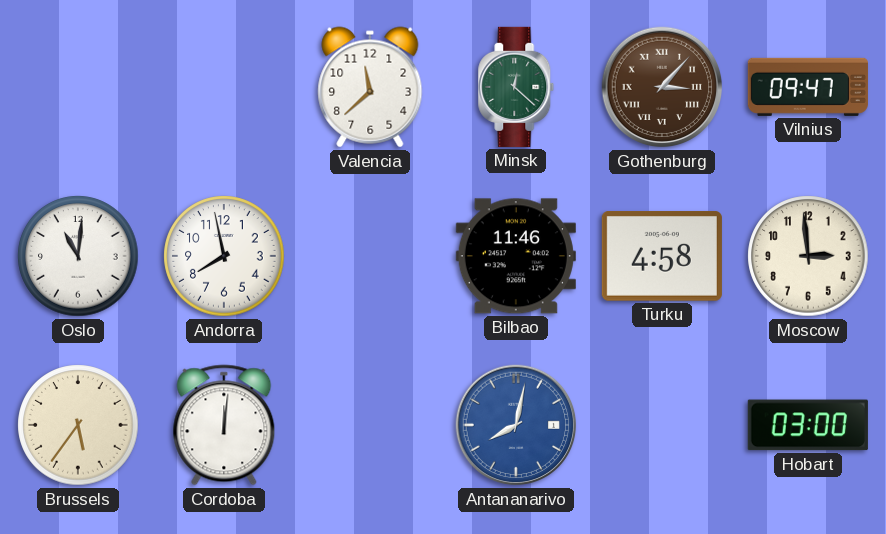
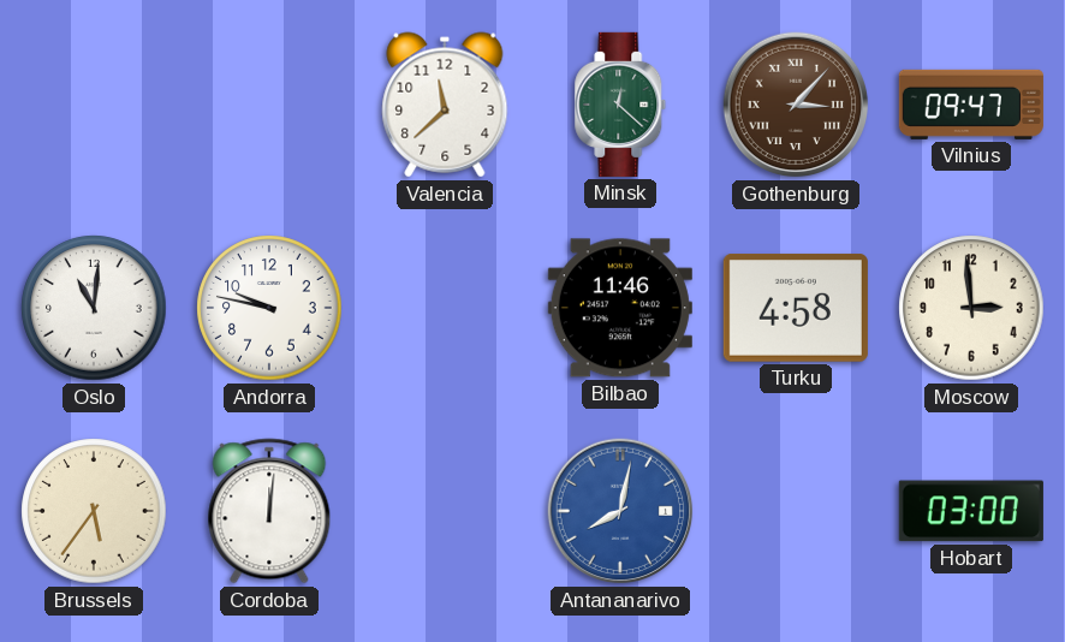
Andorra: 7:58 -> 9:47
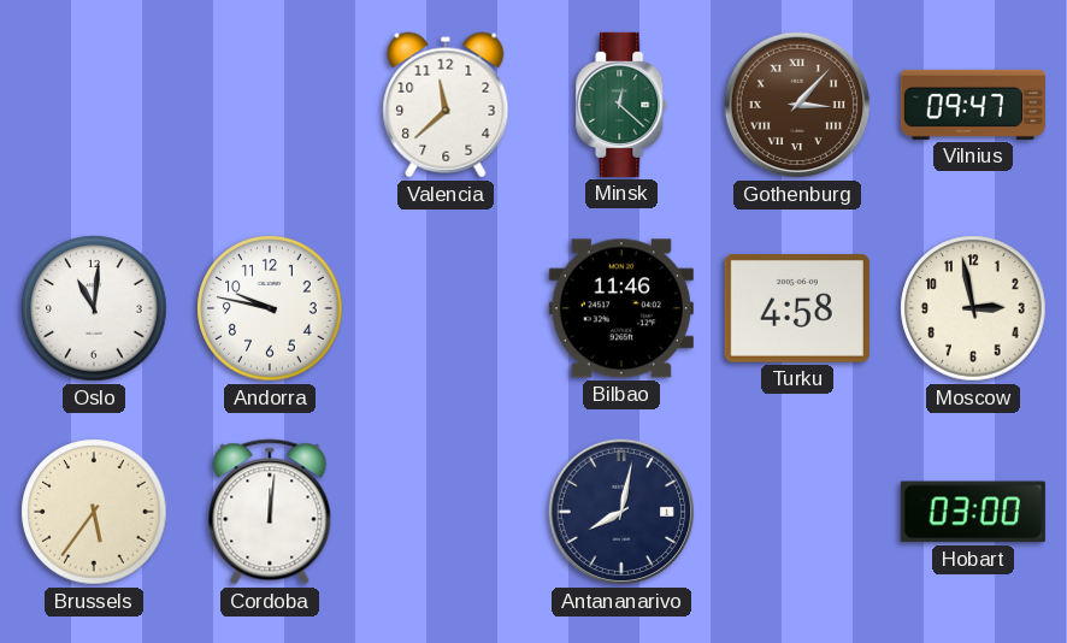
Moscow: 2:59 -> 2:58
Antananarivo dial: blue -> navy
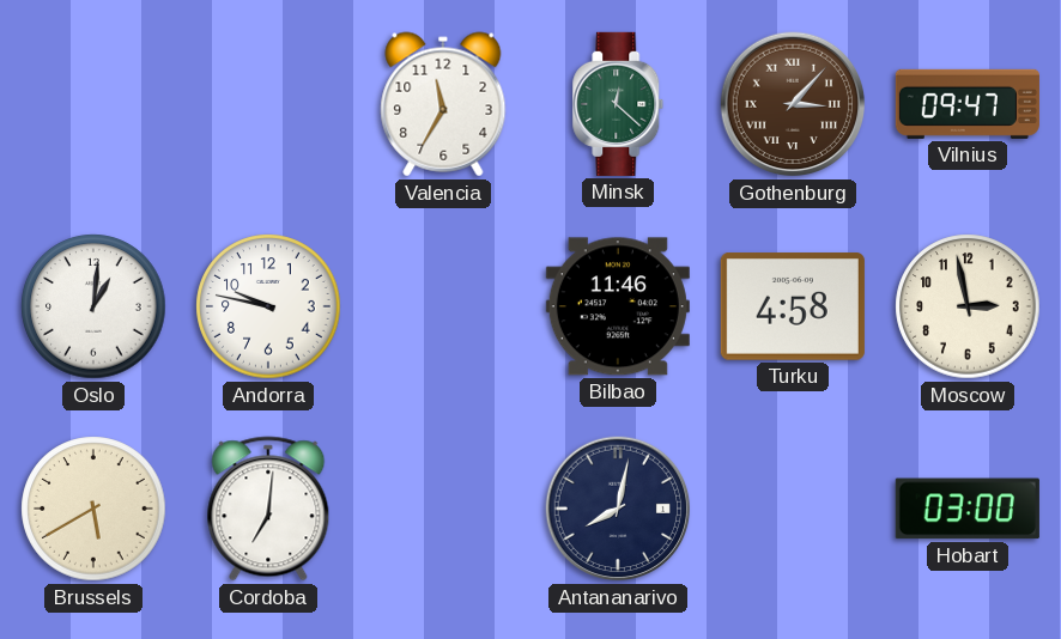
Valencia: 11:38 -> 11:35
Oslo: 11:01 -> 1:01
Brussels: 5:36 -> 5:40
Cordoba: 12:01 -> 7:01
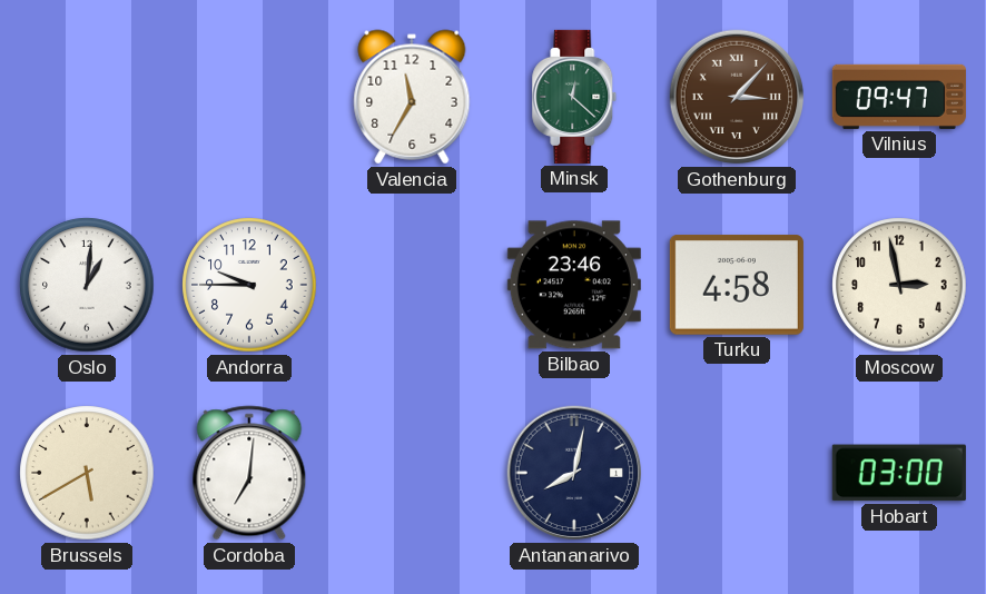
Andorra: 9:47 -> 9:45
Bilbao: 11:46 -> 23:46
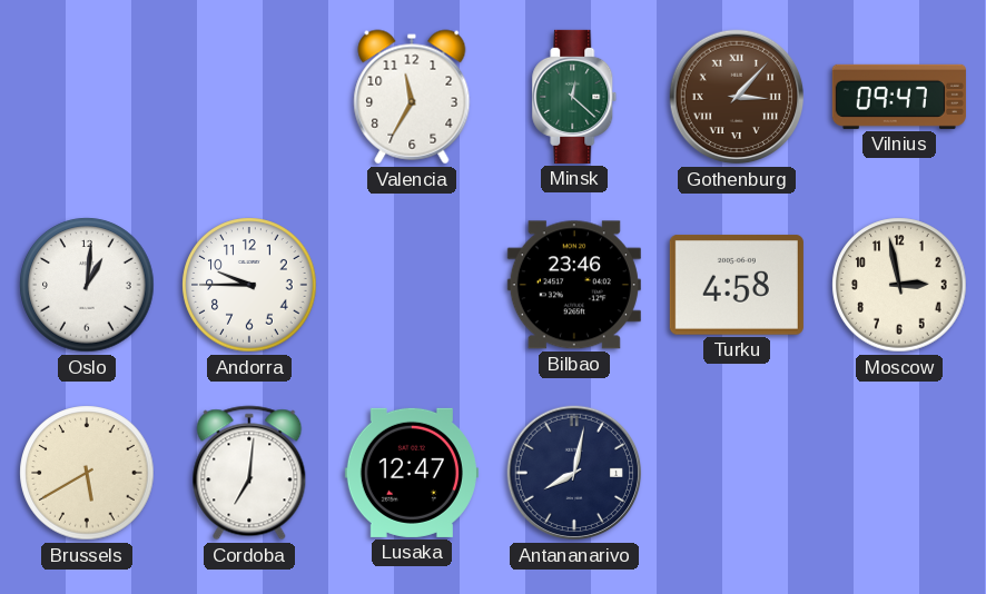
Lusaka: none -> 12:47
Hobart: 03:00 -> none
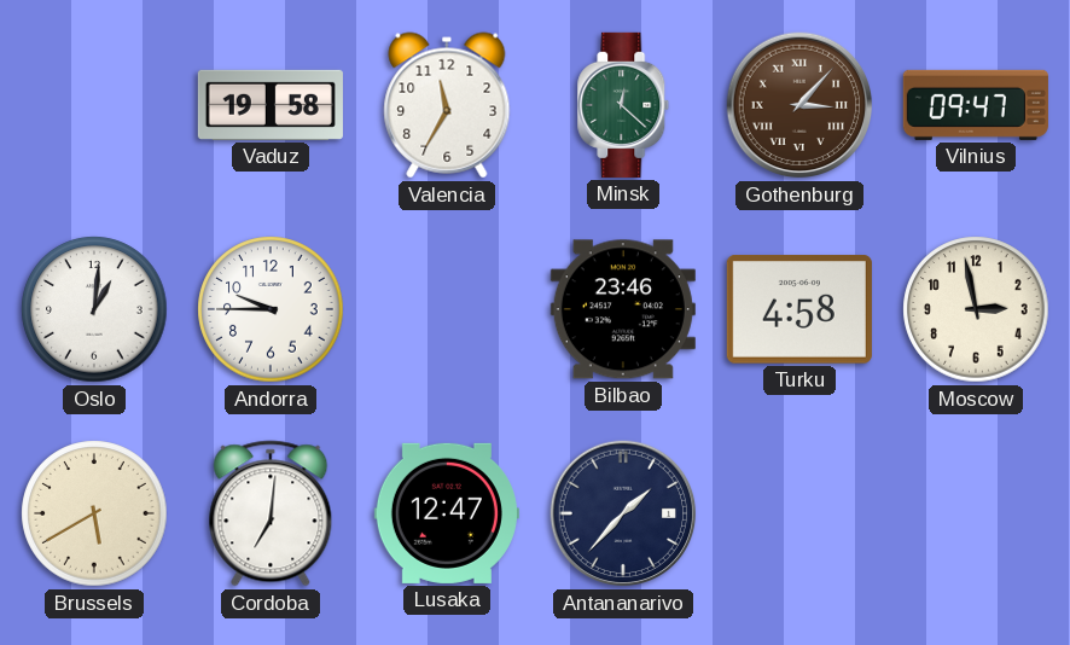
Vaduz: none -> 19:58
Antananarivo: 8:02 -> 1:37
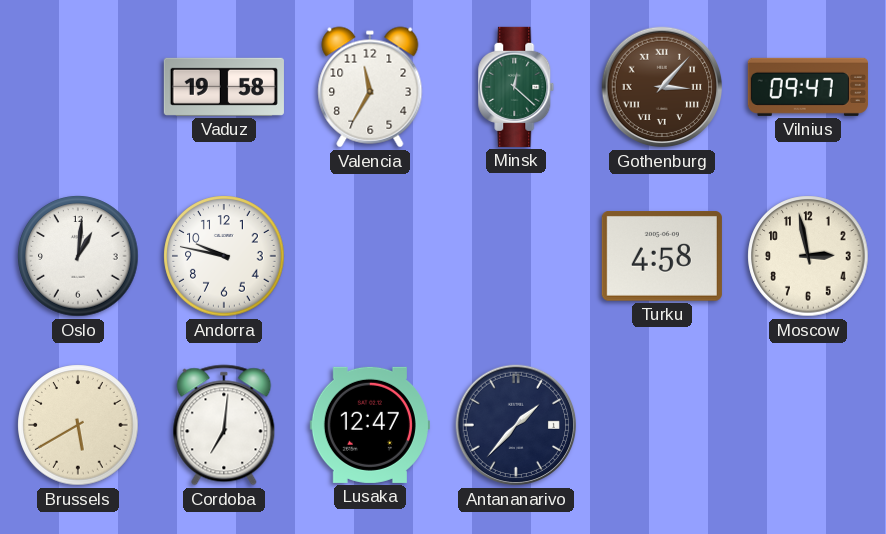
Andorra: 9:45 -> 9:47
Bilbao: 23:46 -> none
